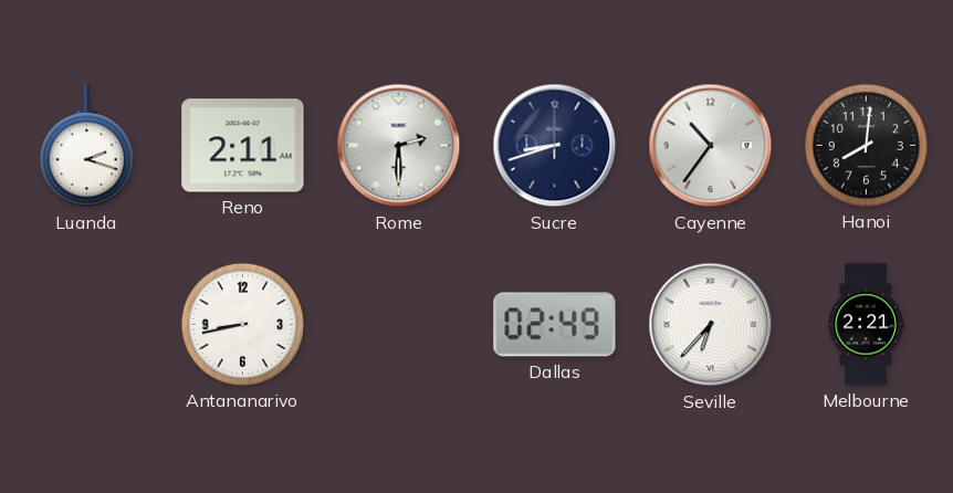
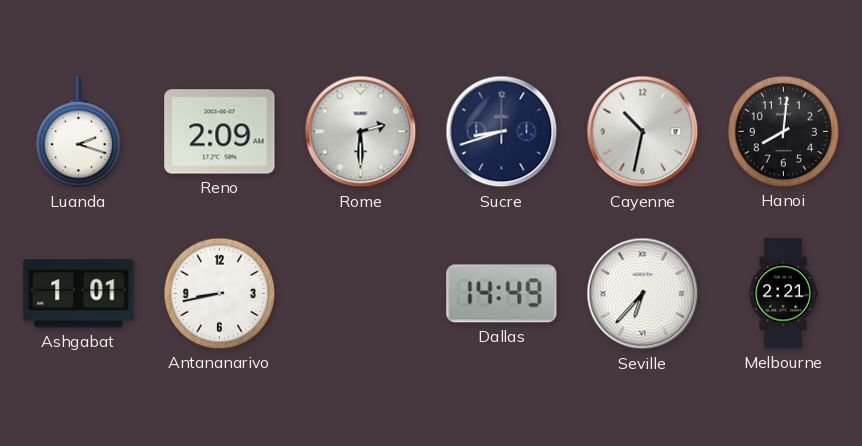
Reno: 2:11 -> 2:09
Cayenne: 10:36 -> 10:32
Ashgabat: none -> 1:01
Dallas: 02:49 -> 14:49
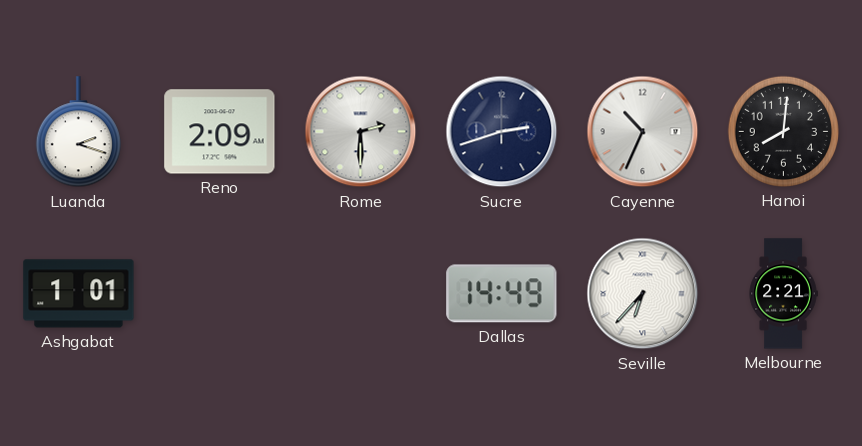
Sucre: 8:42 -> 2:42
Cayenne: 10:32 -> 10:34
Antananarivo: 8:43 -> none
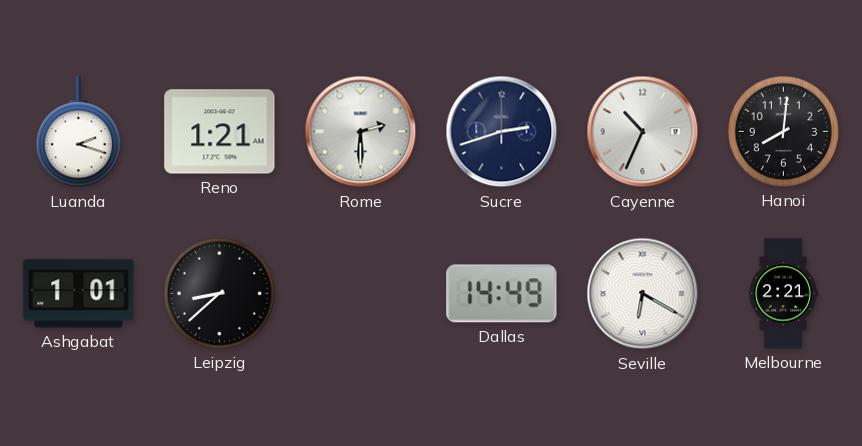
Reno: 2:09 -> 1:21
Leipzig: none -> 8:38
Seville: 6:37 -> 6:20
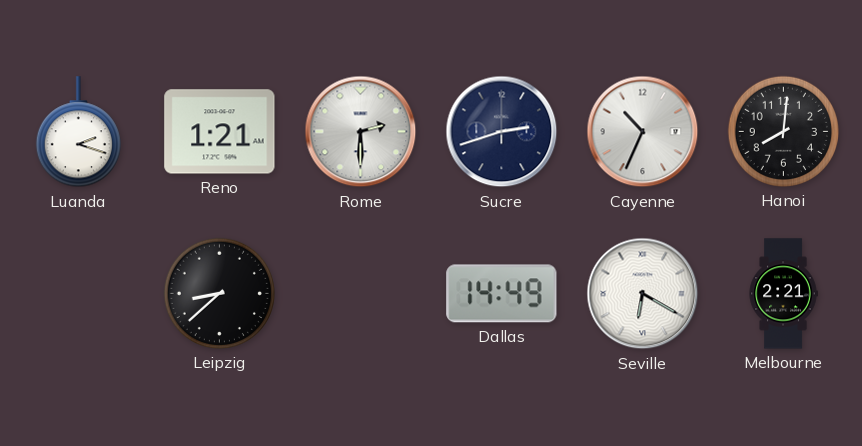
Ashgabat: 1:01 -> none
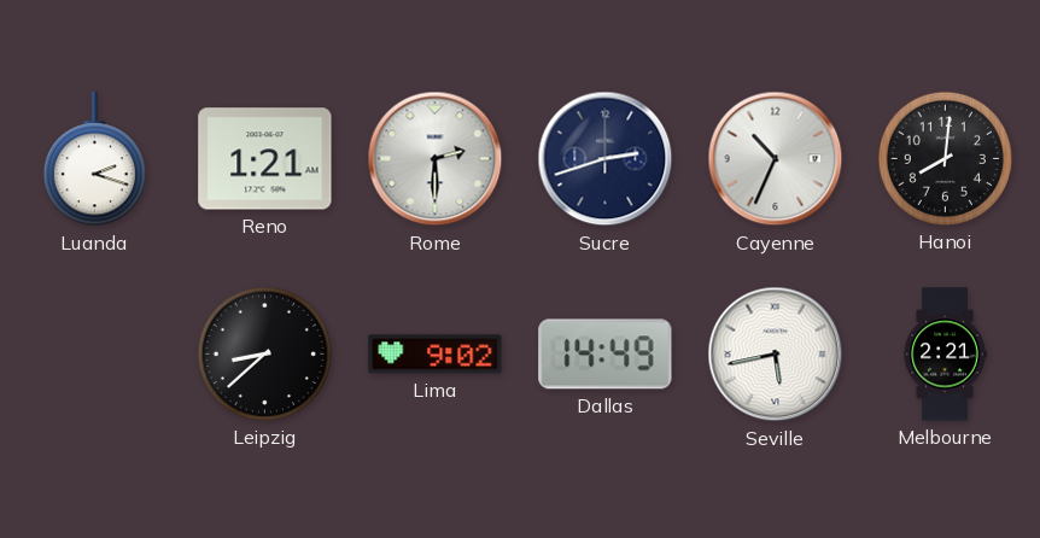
Lima: none -> 9:02
Seville: 6:20 -> 5:43
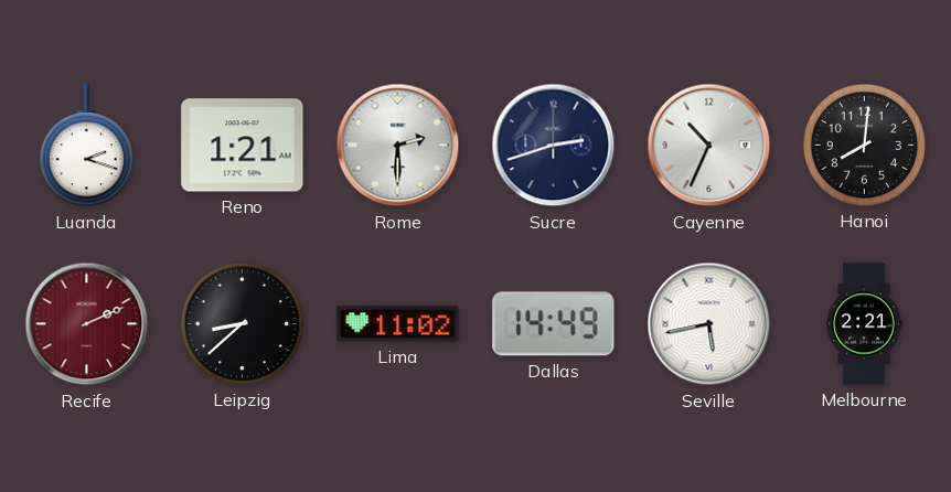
Recife: none -> 2:11
Lima: 9:02 -> 11:02
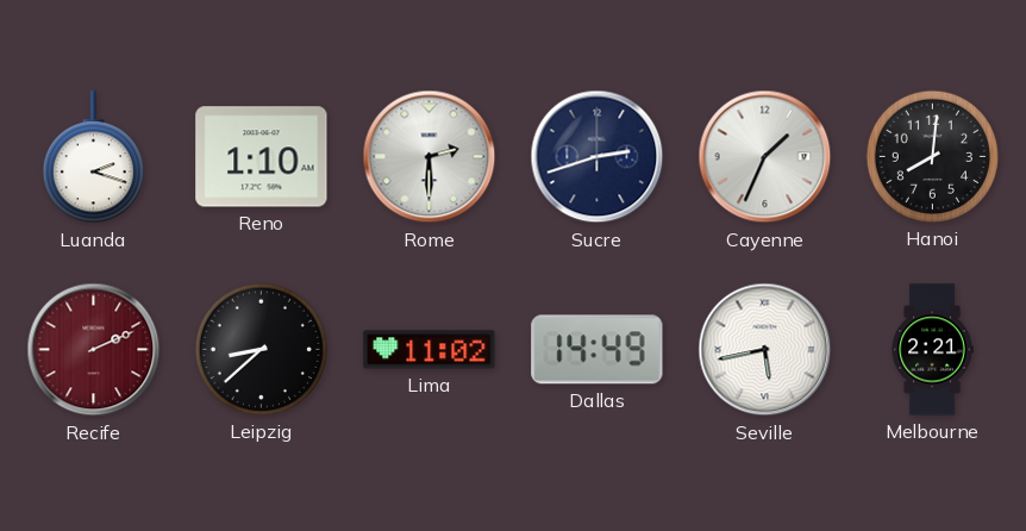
Reno: 1:21 -> 1:10
Cayenne: 10:34 -> 1:34
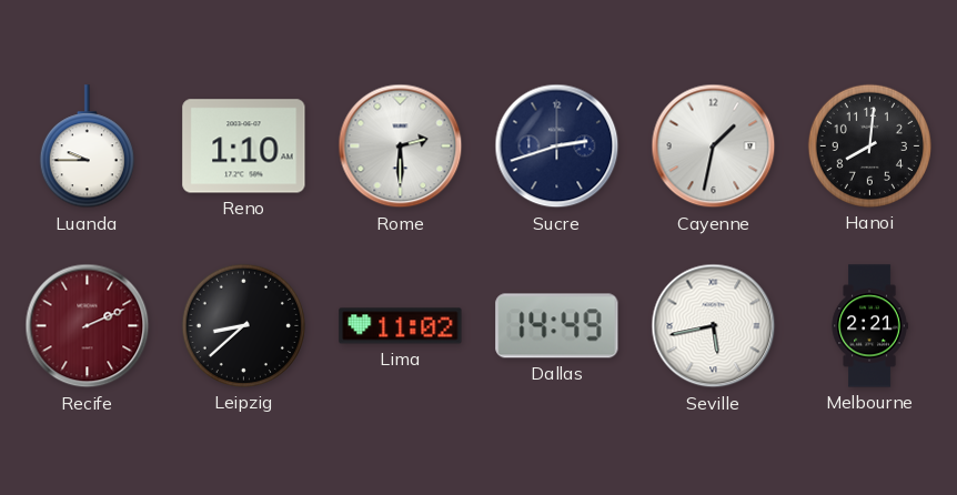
Luanda: 2:18 -> 9:45
Cayenne: 1:34 -> 1:32
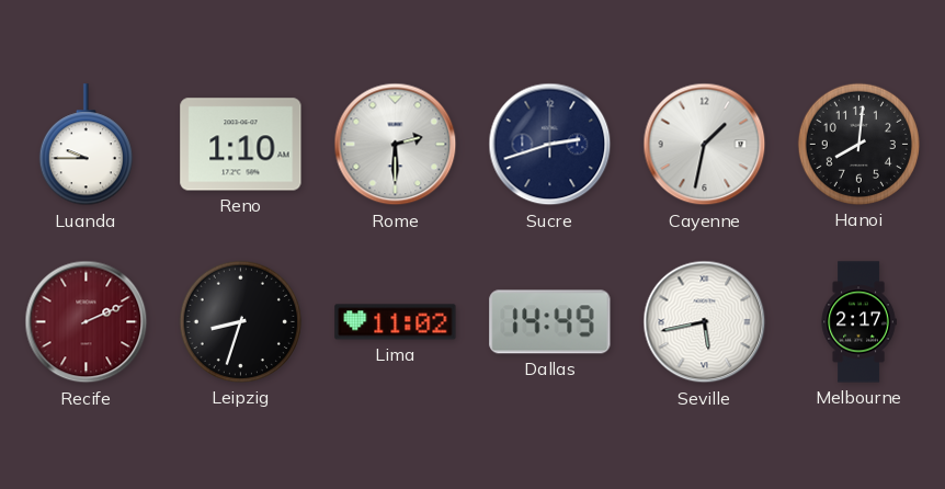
Leipzig: 8:38 -> 8:33
Melbourne: 2:21 -> 2:17
